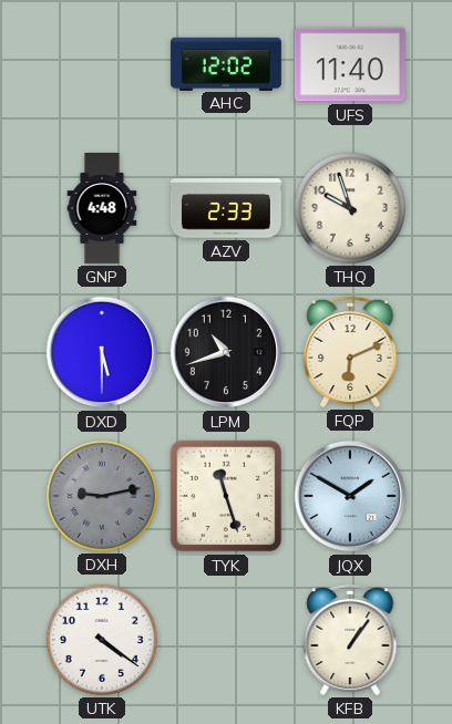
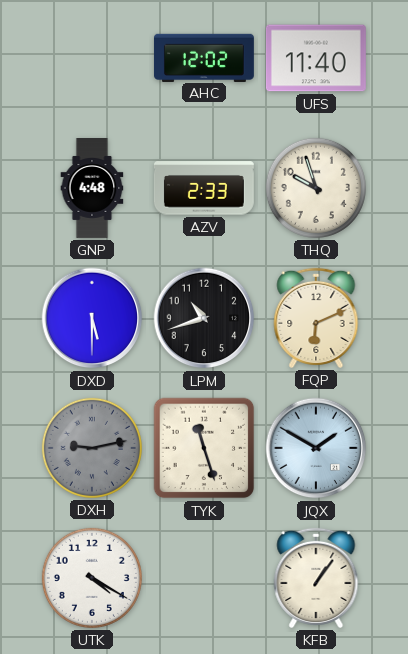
UTK: 4:21 -> 4:20
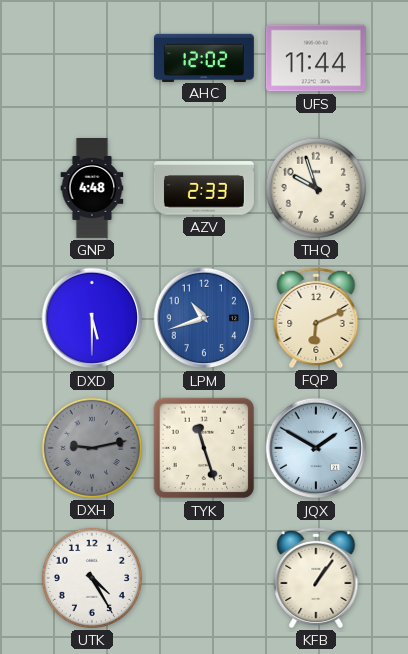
UFS: 11:40 -> 11:44
LPM dial: black -> blue
UTK: 4:20 -> 4:25
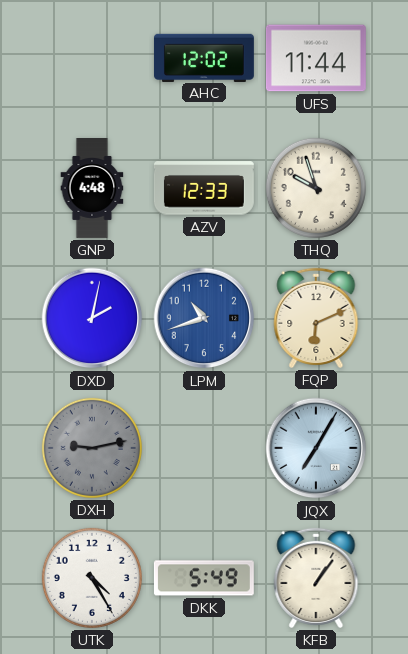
AZV: 2:33 -> 12:33
DXD: 5:30 -> 2:02
TYK: 11:27 -> none
JQX: 1:50 -> 7:05
DKK: none -> 5:49
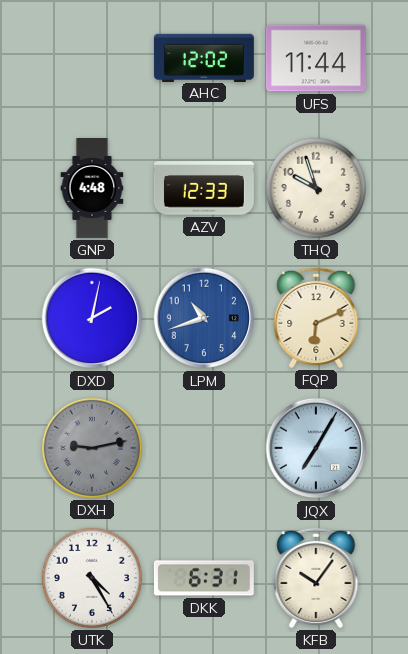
DKK: 5:49 -> 6:31
KFB: 1:06 -> 10:06
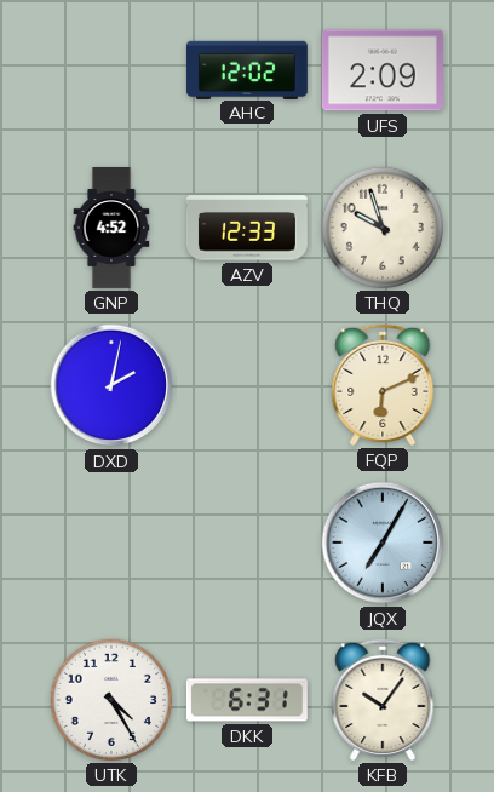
UFS: 11:44 -> 2:09
GNP: 4:48 -> 4:52
LPM: 10:42 -> none
DXH: 9:13 -> none
